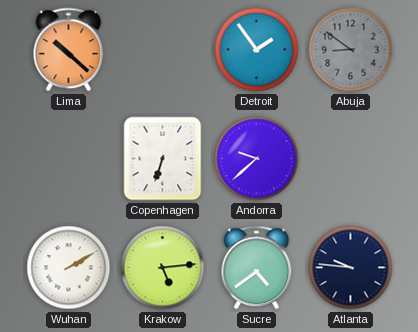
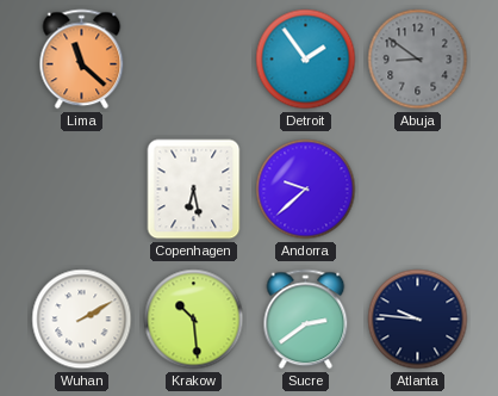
Lima: 10:22 -> 11:22
Copenhagen: 6:33 -> 6:28
Krakow: 5:14 -> 10:29
Sucre: 4:39 -> 2:39
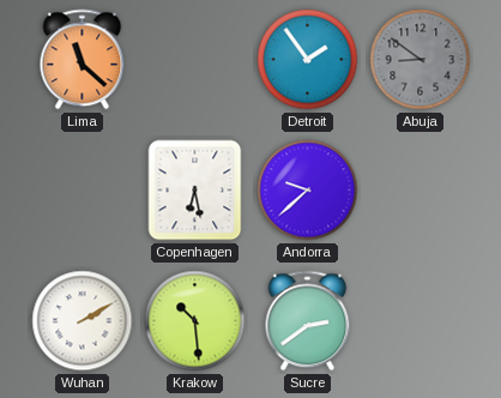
Atlanta: 9:46 -> none
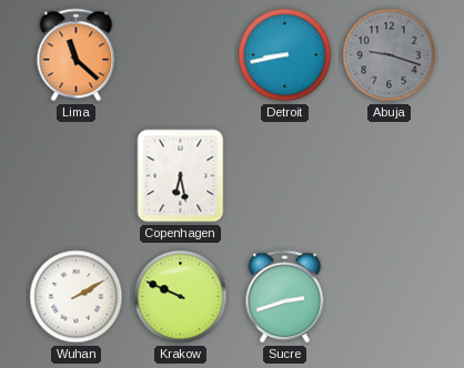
Detroit: 1:54 -> 8:43
Abuja: 8:51 -> 9:18
Andorra: 9:38 -> none
Krakow: 10:29 -> 9:49
Sucre: 2:39 -> 2:42
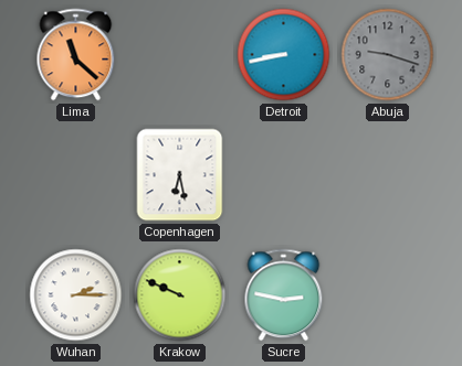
Wuhan: 2:10 -> 2:15
Sucre: 2:42 -> 2:47
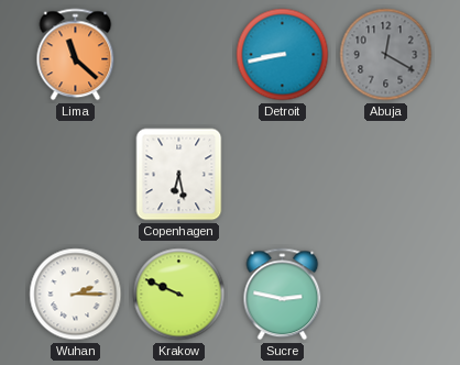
Abuja: 9:18 -> 12:20
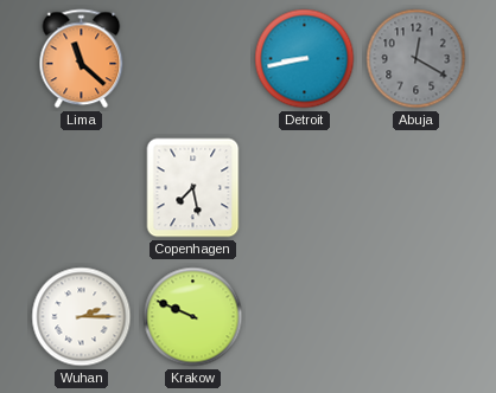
Copenhagen: 6:28 -> 7:28
Sucre: 2:47 -> none
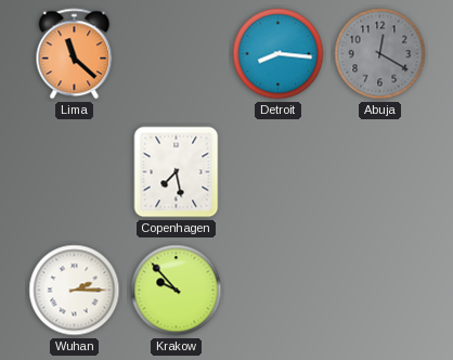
Detroit: 8:43 -> 8:16
Krakow: 9:49 -> 9:53
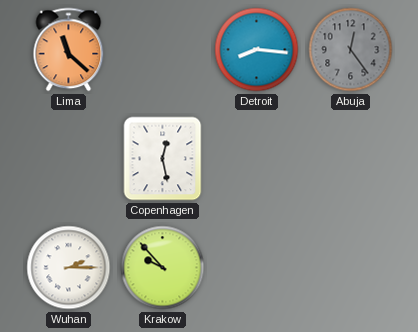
Abuja: 12:20 -> 12:24
Copenhagen: 7:28 -> 12:28
